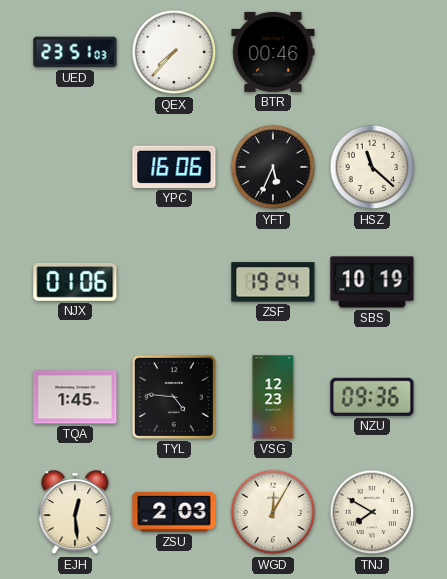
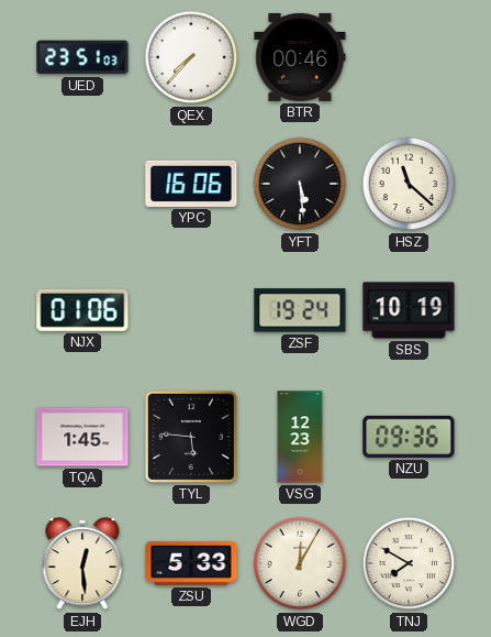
YFT: 5:34 -> 5:29
TYL: 4:46 -> 5:46
ZSU: 2:03 -> 5:33
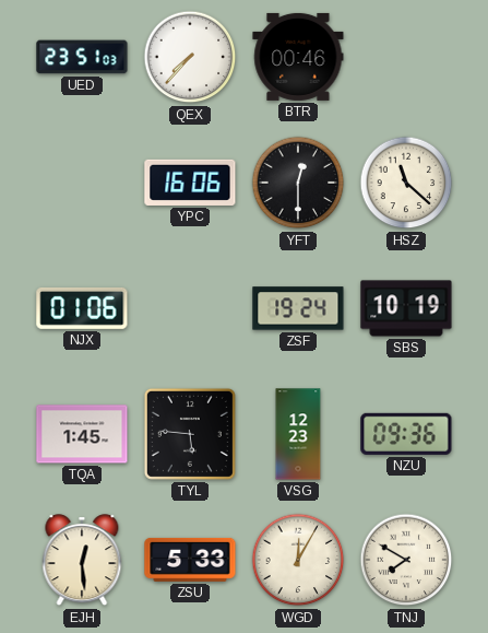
YFT: 5:29 -> 12:30
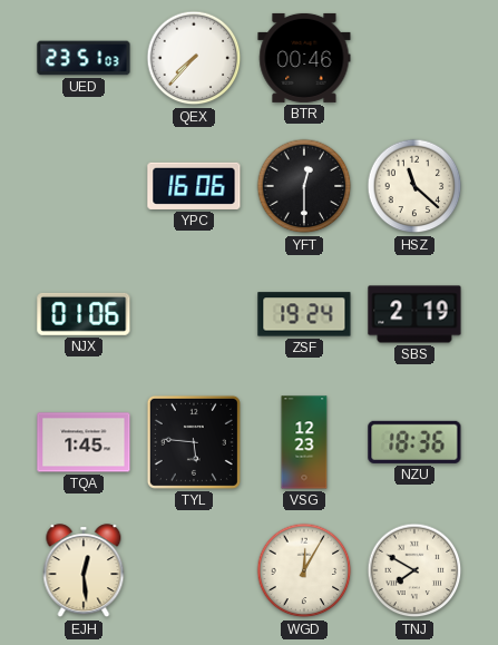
SBS: 10:19 -> 2:19
NZU: 09:36 -> 18:36
ZSU: 5:33 -> none
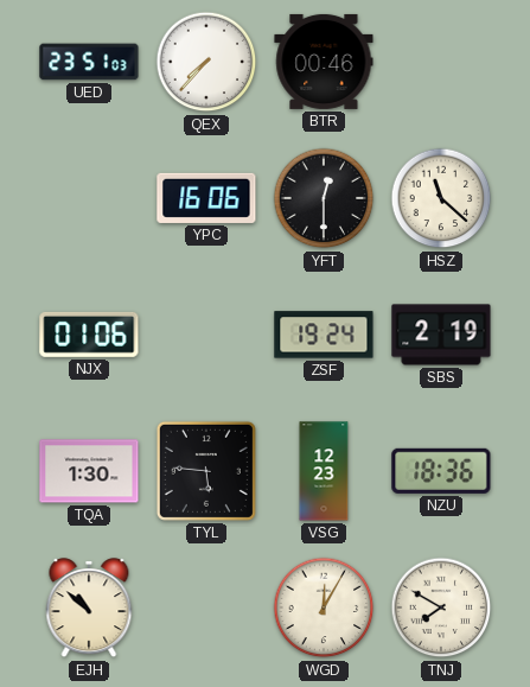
TQA: 1:45 -> 1:30
EJH: 12:29 -> 10:52
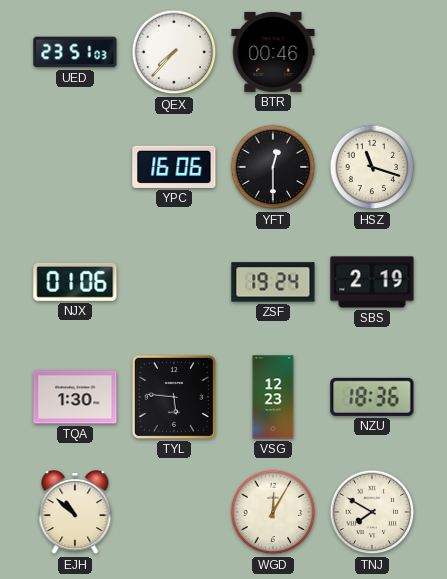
HSZ: 11:22 -> 11:18
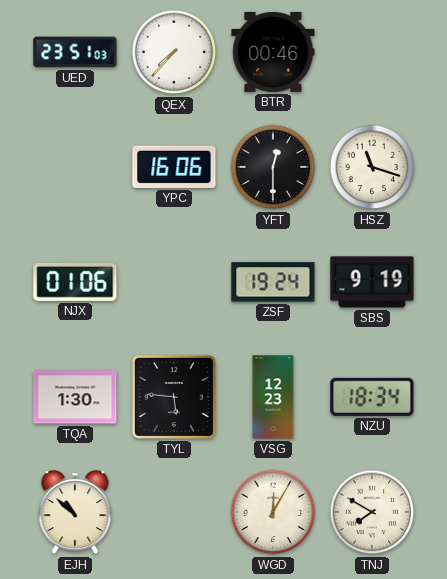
SBS: 2:19 -> 9:19
NZU: 18:36 -> 18:34
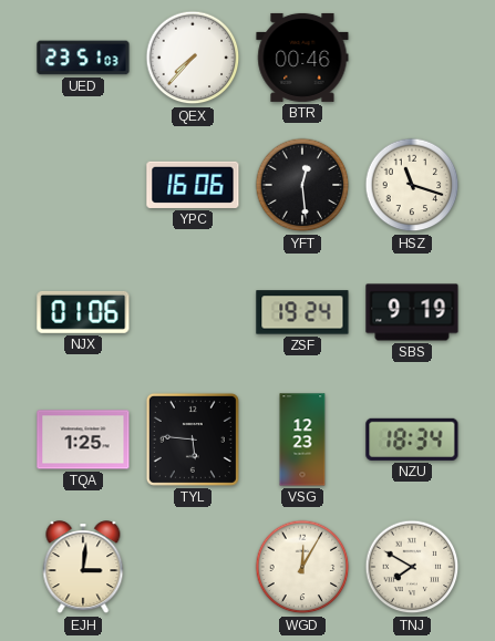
YFT: 12:30 -> 12:29
TQA: 1:30 -> 1:25
EJH: 10:52 -> 3:01
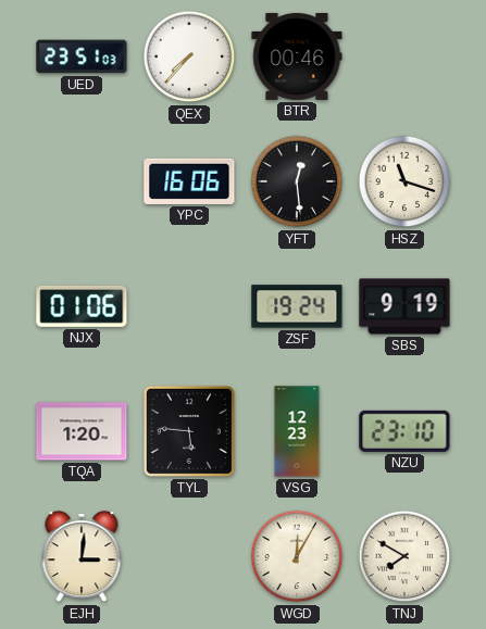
TQA: 1:25 -> 1:20
NZU: 18:34 -> 23:10
